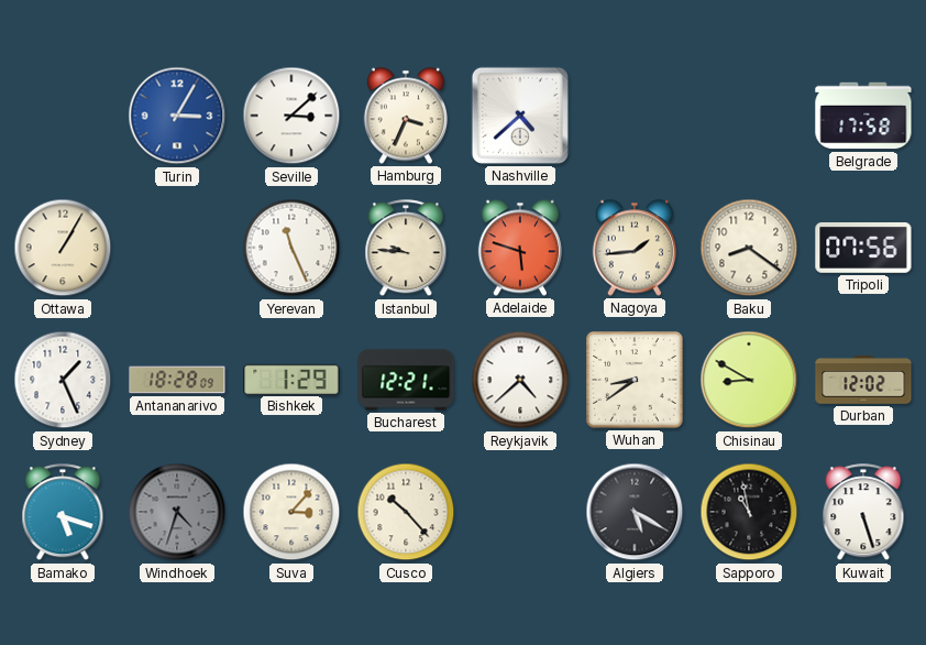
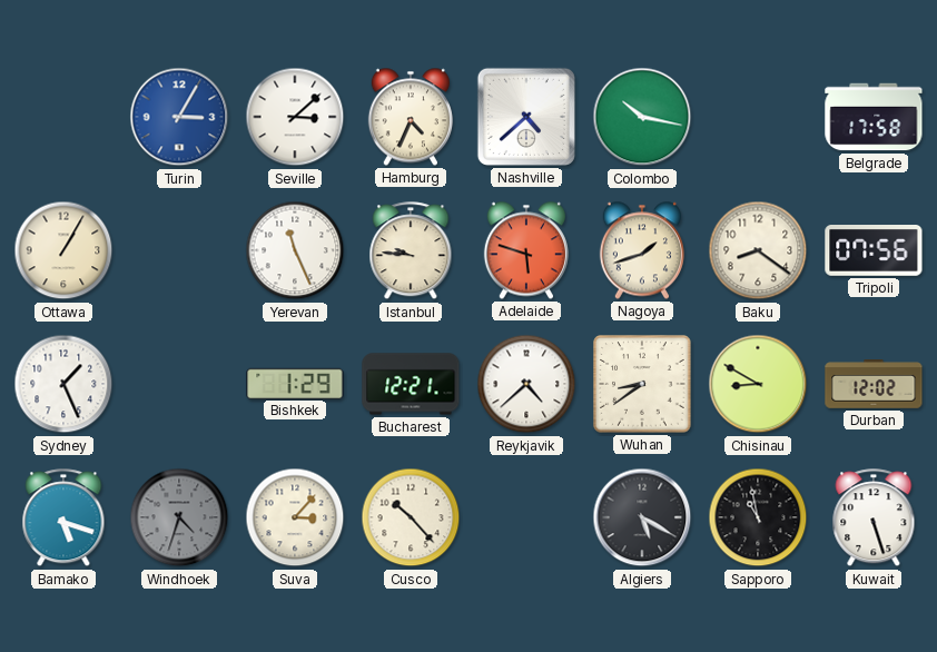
Hamburg: 3:34 -> 4:34
Colombo: none -> 10:17
Nagoya: 1:44 -> 1:42
Antananarivo: 18:28 -> none
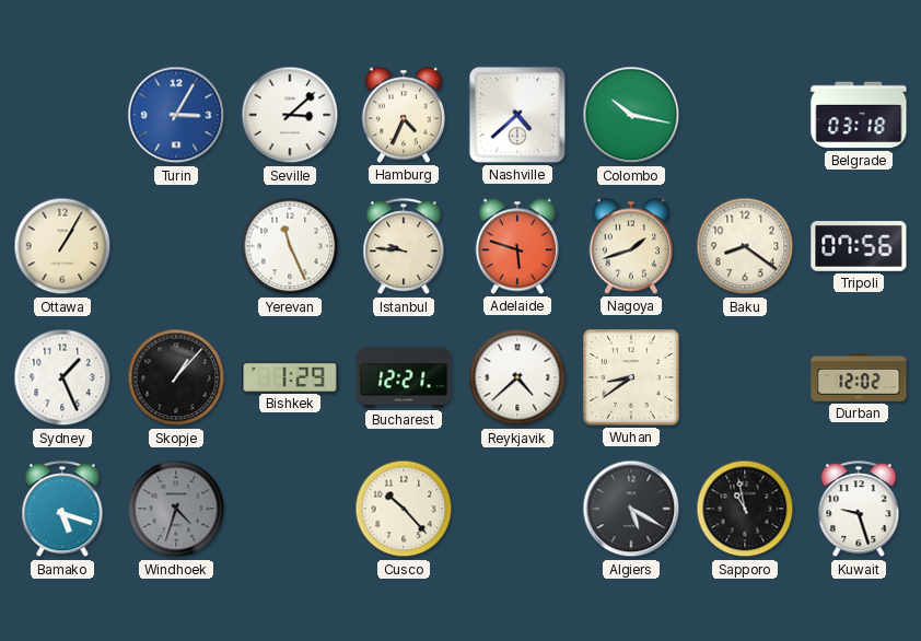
Belgrade: 17:58 -> 03:18
Skopje: none -> 1:07
Chisinau: 8:50 -> none
Suva: 3:07 -> none
Kuwait: 5:27 -> 9:27
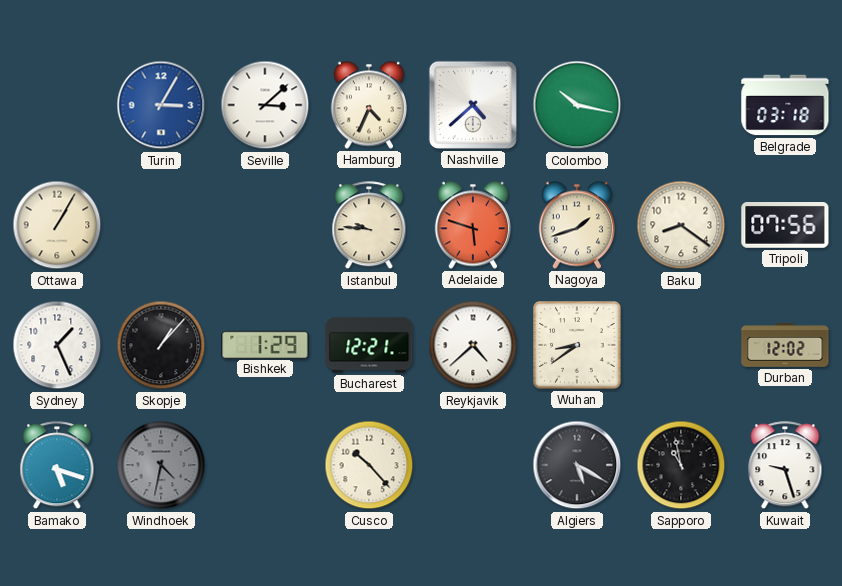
Yerevan: 11:26 -> none
Windhoek: 4:33 -> 4:32
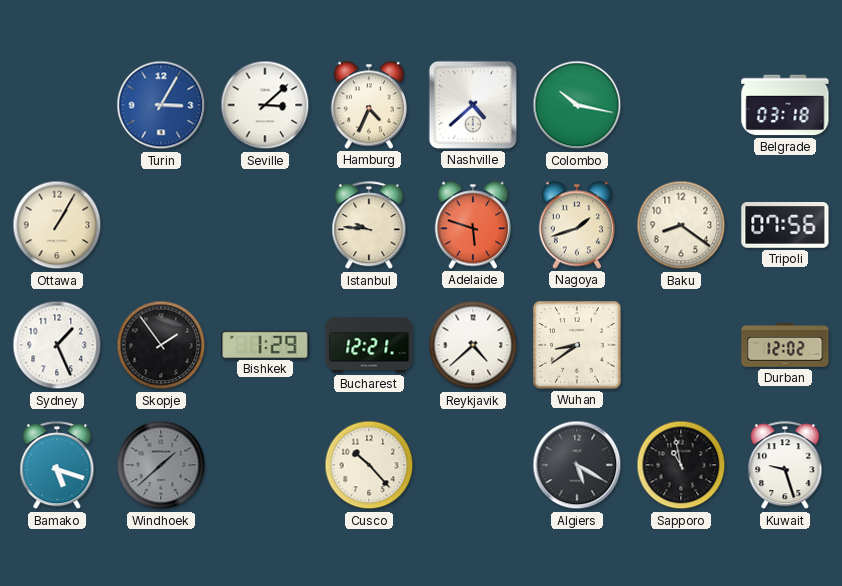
Skopje: 1:07 -> 1:54
Windhoek: 4:32 -> 1:38
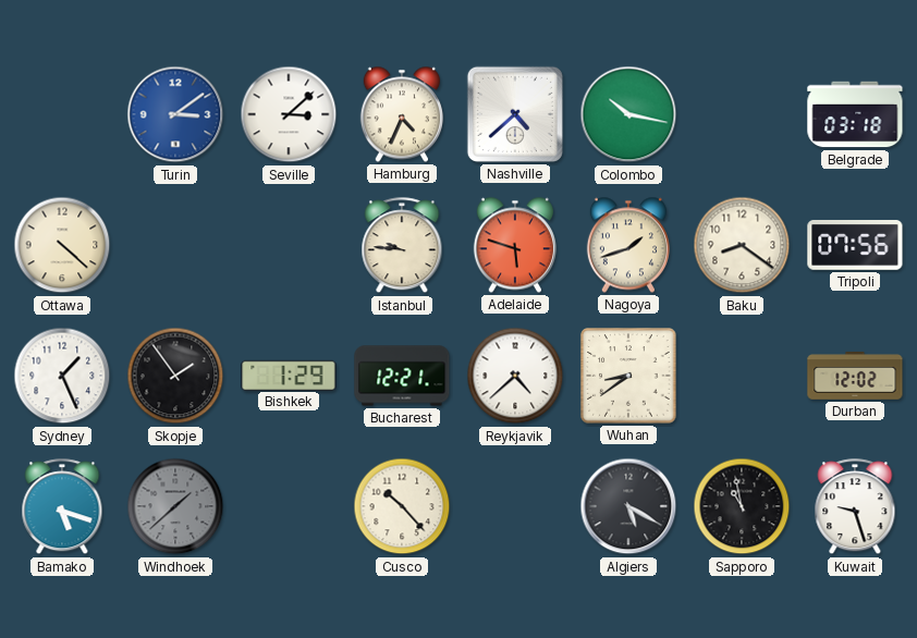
Turin: 3:05 -> 3:09
Ottawa: 1:05 -> 4:22
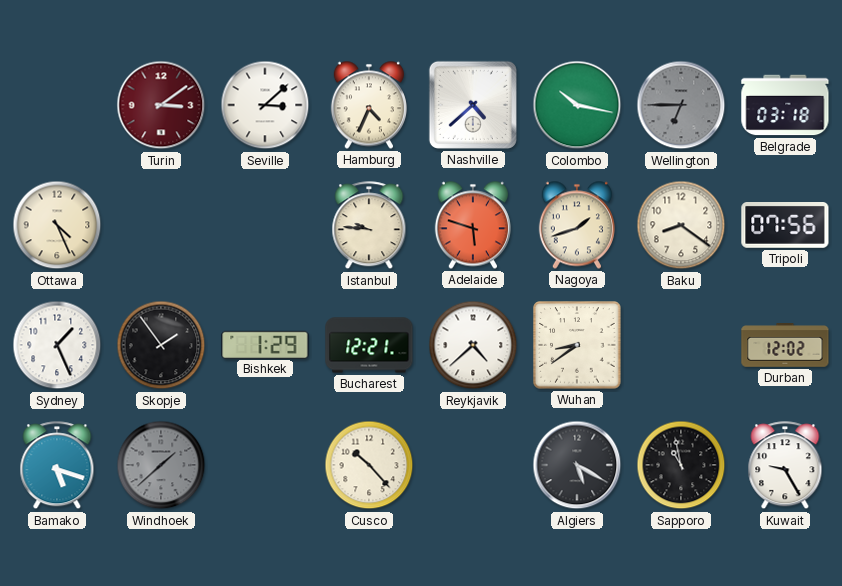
Turin dial: blue -> burgundy
Wellington: none -> 6:45
Ottawa: 4:22 -> 4:26
Kuwait: 9:27 -> 9:25
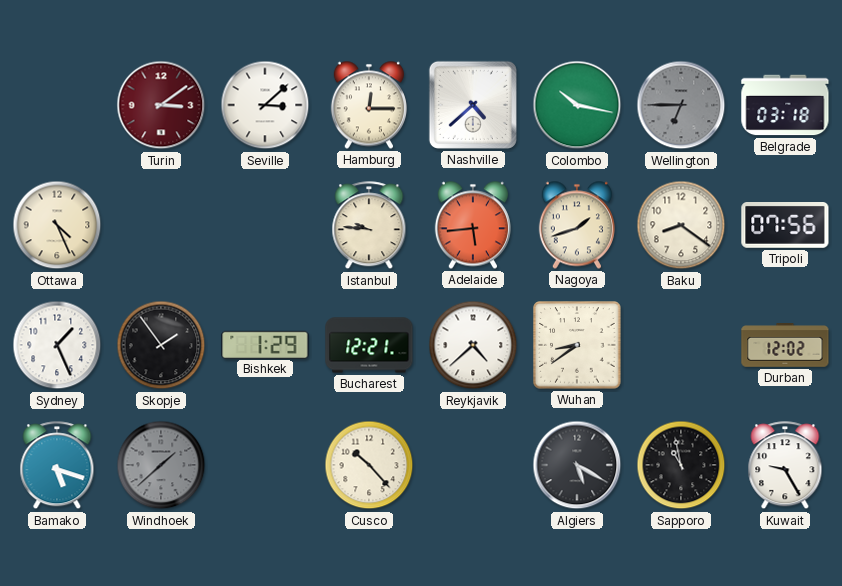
Hamburg: 4:34 -> 12:15
Adelaide: 5:48 -> 5:44
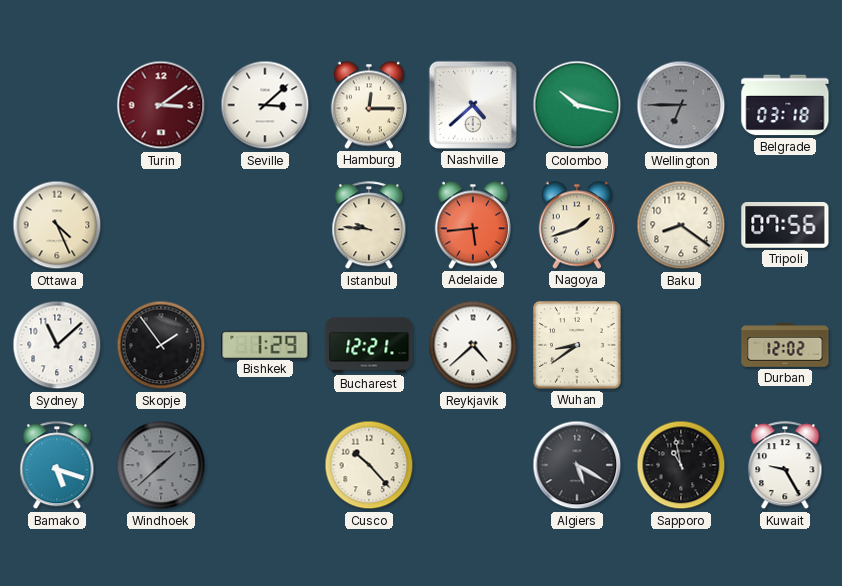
Sydney: 1:26 -> 11:08
